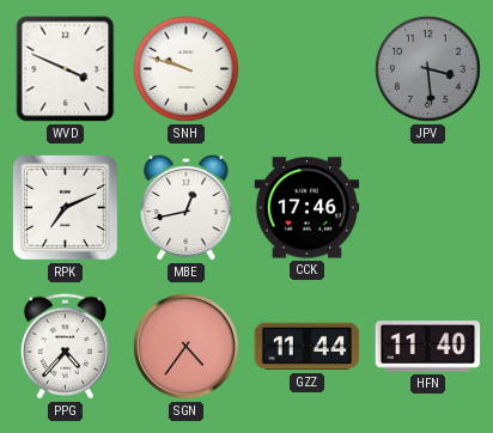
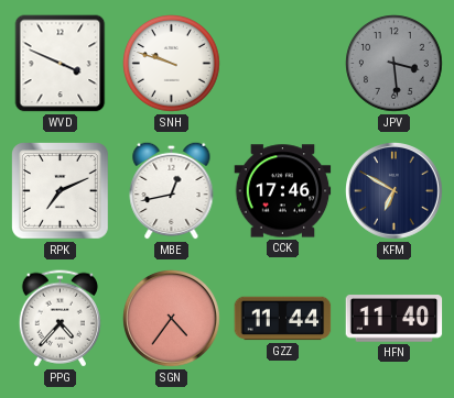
KFM: none -> 6:50
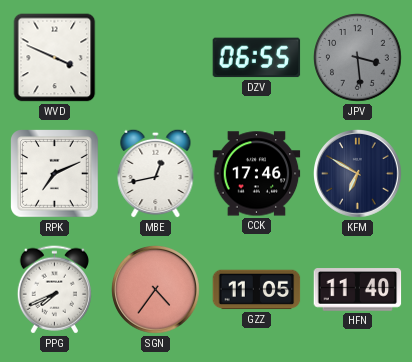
SNH: 9:48 -> none
DZV: none -> 06:55
PPG: 4:37 -> 7:41
GZZ: 11:44 -> 11:05
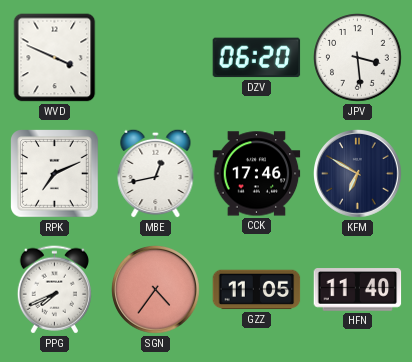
DZV: 06:55 -> 06:20
JPV dial: grey -> white
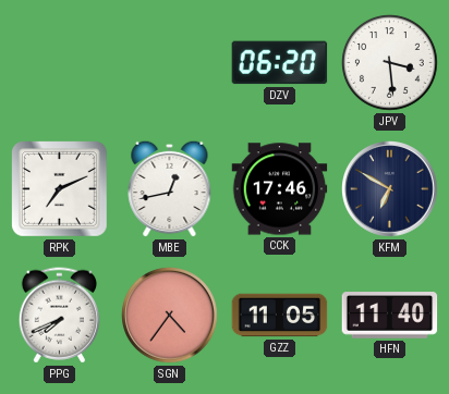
WVD: 3:49 -> none
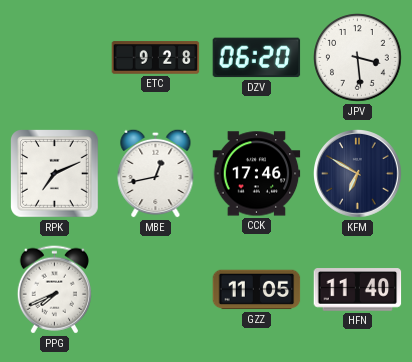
ETC: none -> 9:28
SGN: 4:36 -> none
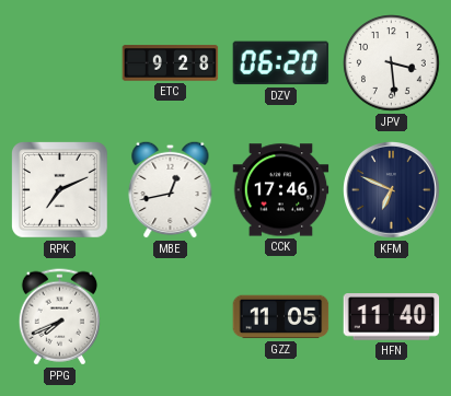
KFM: 6:50 -> 6:49
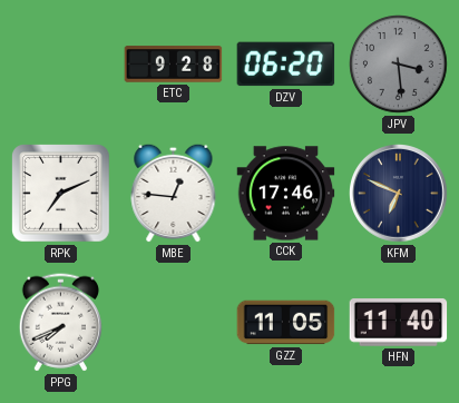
JPV dial: white -> grey
MBE: 12:43 -> 12:46
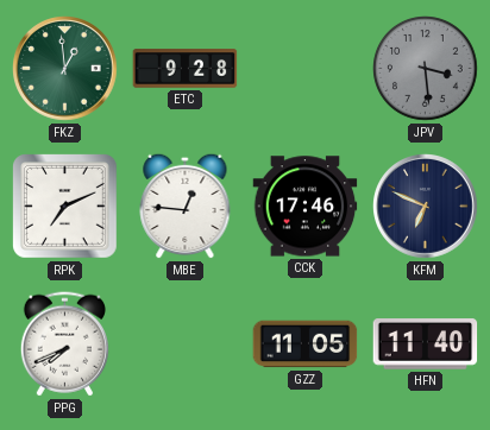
FKZ: none -> 12:59
DZV: 06:20 -> none
